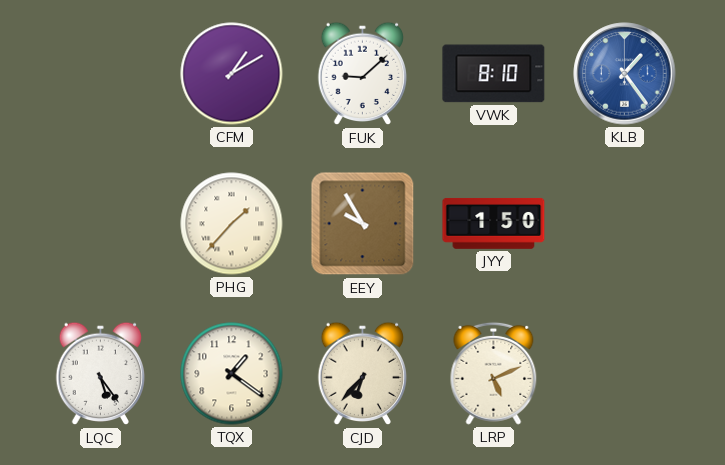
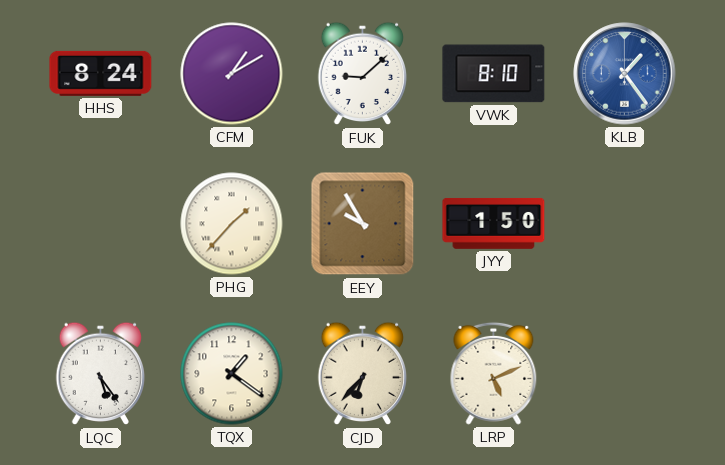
HHS: none -> 8:24
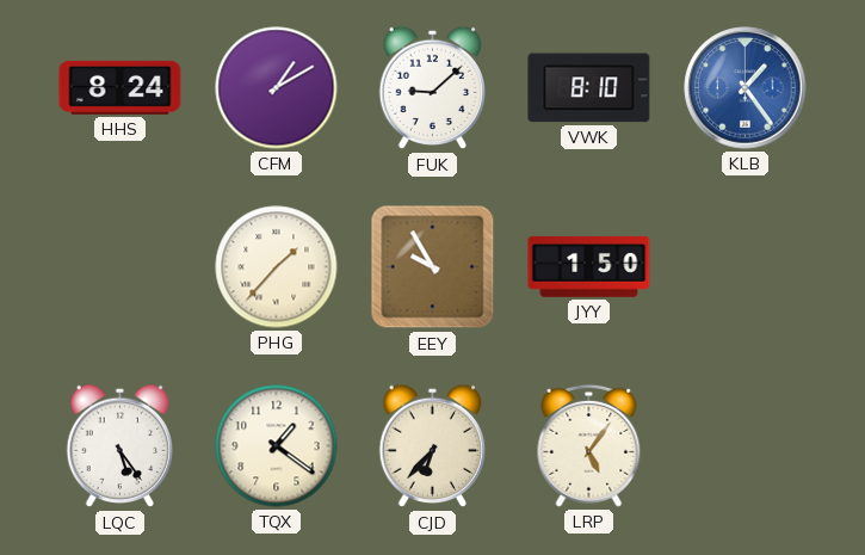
LRP: 5:11 -> 5:06
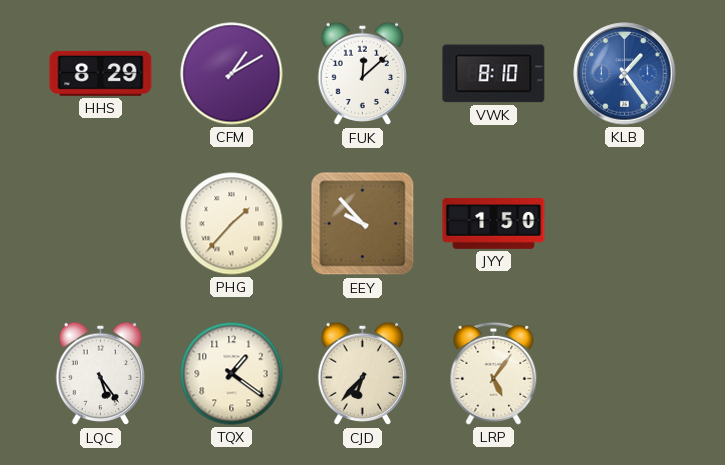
HHS: 8:24 -> 8:29
FUK: 9:08 -> 12:08
EEY: 9:55 -> 9:53
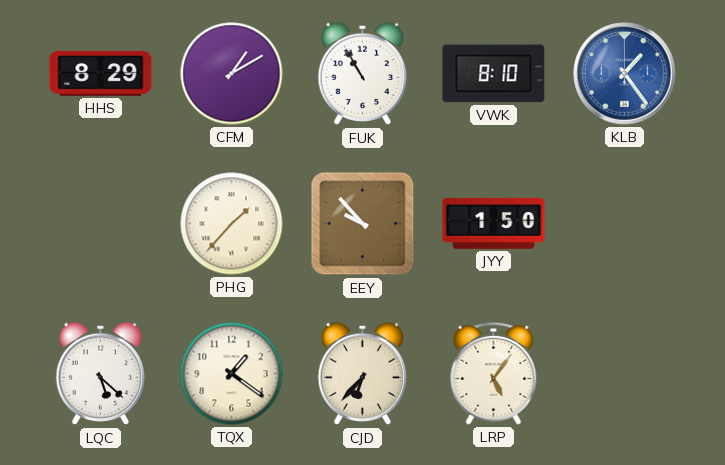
FUK: 12:08 -> 10:55
LQC: 5:24 -> 5:22
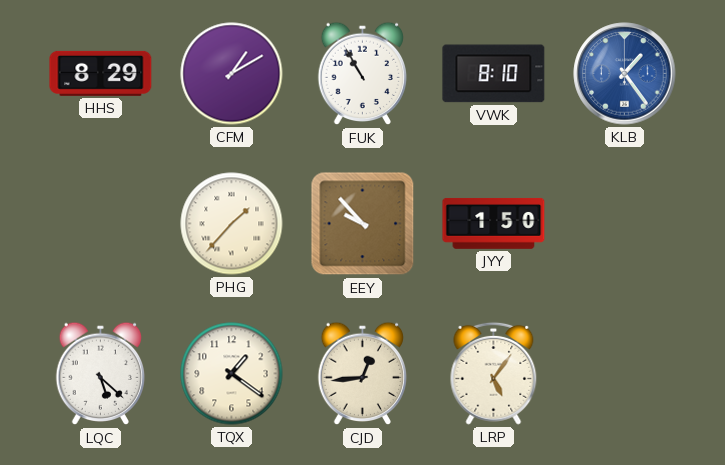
CJD: 6:37 -> 12:44
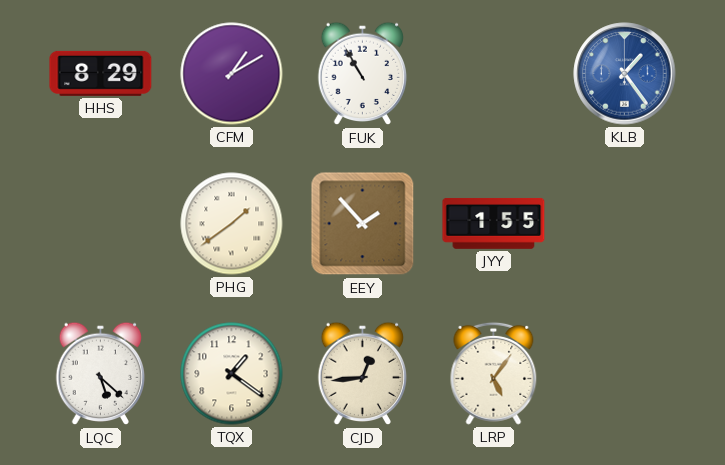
VWK: 8:10 -> none
PHG: 1:37 -> 1:39
EEY: 9:53 -> 1:53
JYY: 1:50 -> 1:55
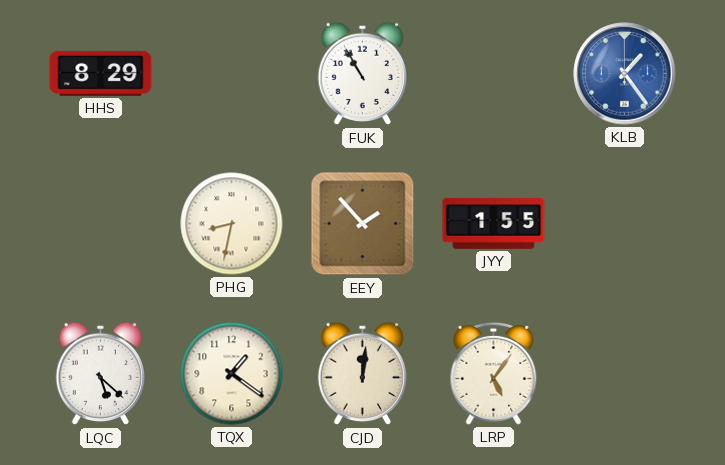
CFM: 1:10 -> none
PHG: 1:39 -> 8:32
CJD: 12:44 -> 12:01
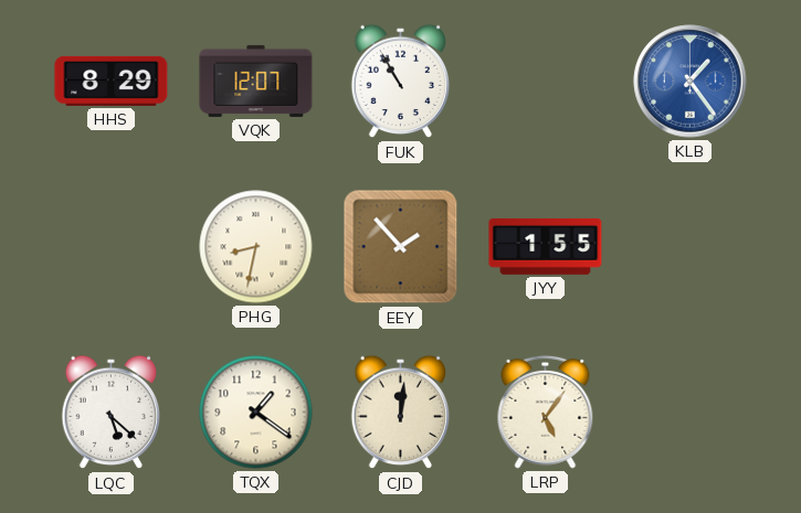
VQK: none -> 12:07
